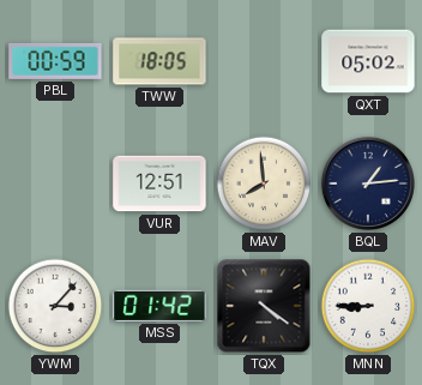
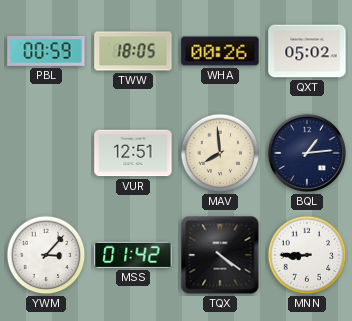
WHA: none -> 00:26
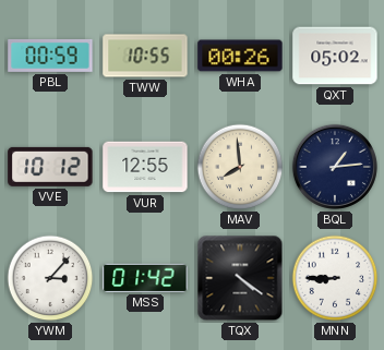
TWW: 18:05 -> 10:55
VVE: none -> 10:12
VUR: 12:51 -> 12:55
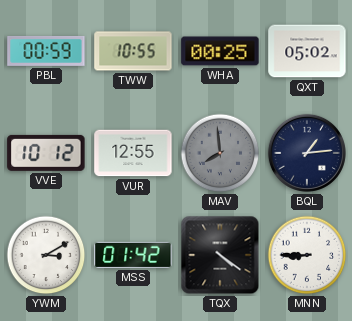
WHA: 00:26 -> 00:25
MAV dial: cream -> grey
YWM: 3:07 -> 3:10
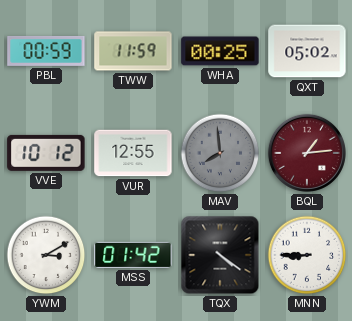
TWW: 10:55 -> 11:59
BQL dial: navy -> burgundy
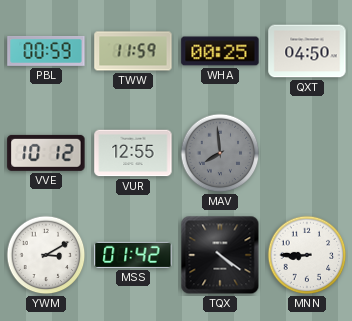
QXT: 05:02 -> 04:50
BQL: 1:14 -> none
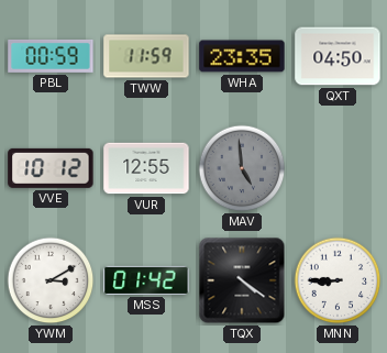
WHA: 00:25 -> 23:35
MAV: 7:59 -> 4:59
